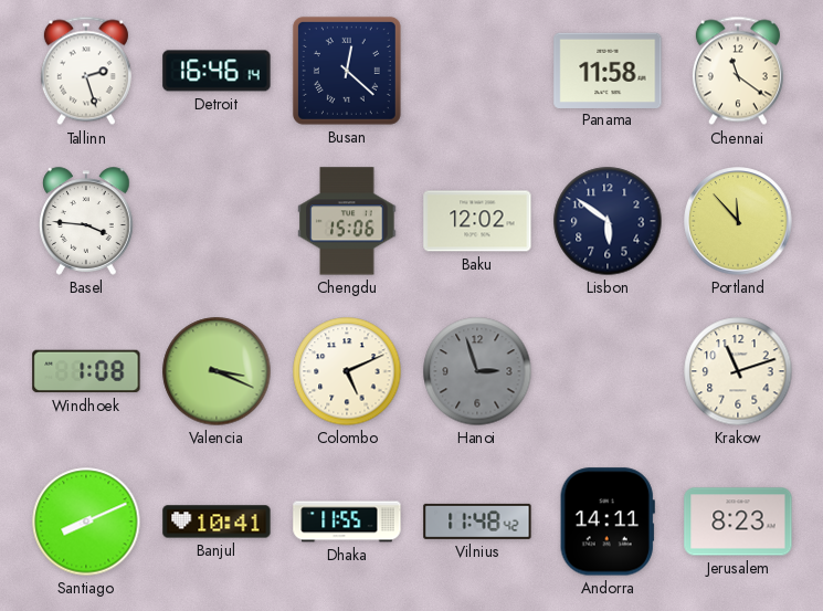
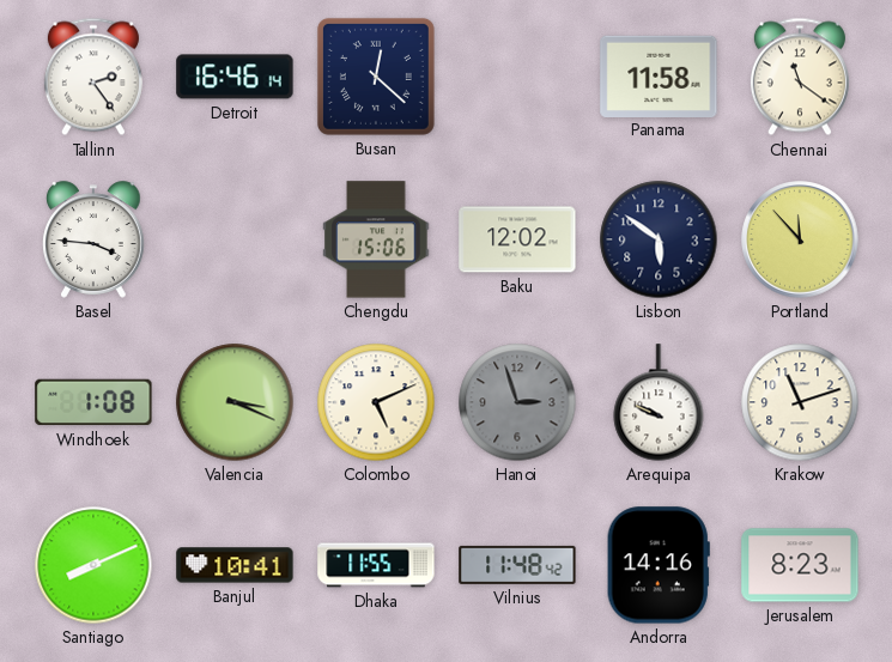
Tallinn: 2:27 -> 2:24
Arequipa: none -> 9:49
Andorra: 14:11 -> 14:16
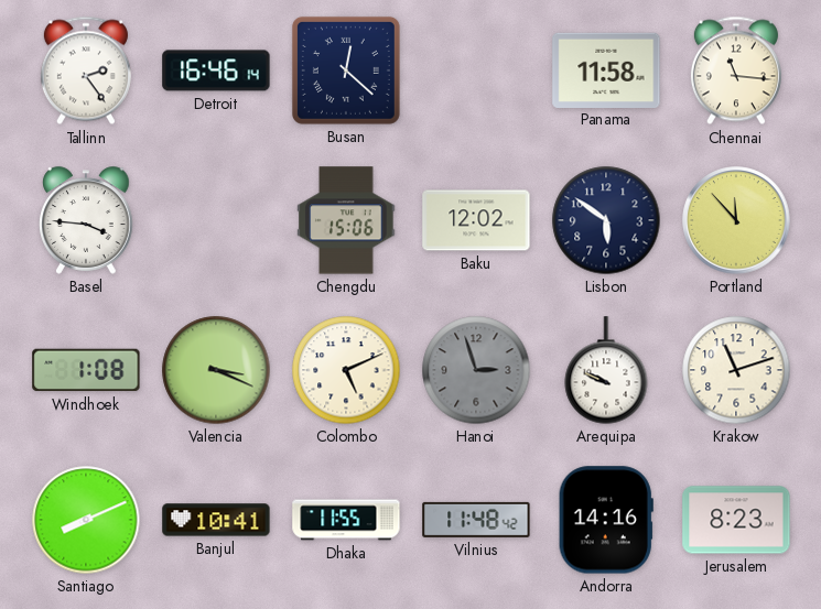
Chennai: 11:21 -> 11:16
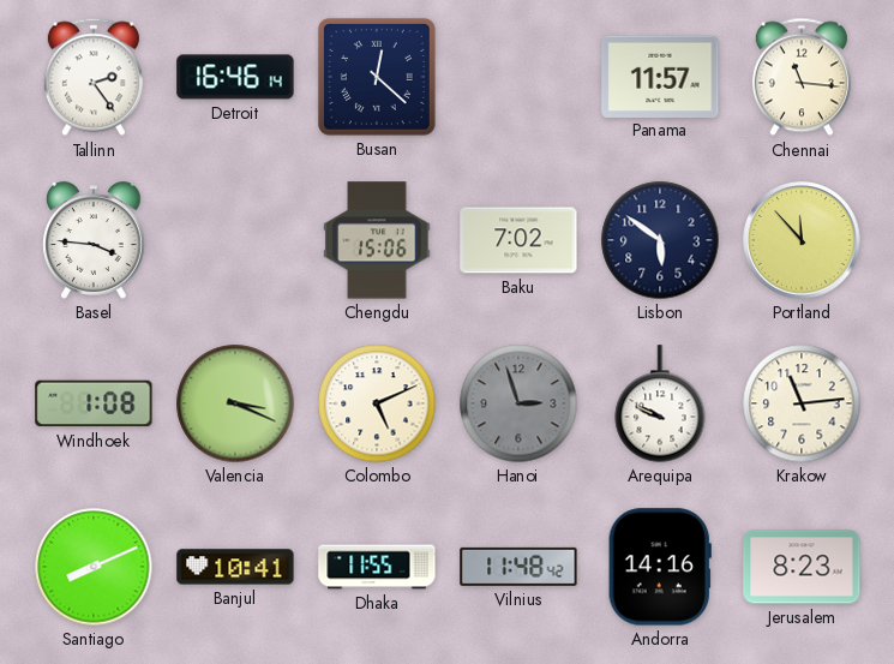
Panama: 11:58 -> 11:57
Baku: 12:02 -> 7:02
Krakow: 11:12 -> 11:14
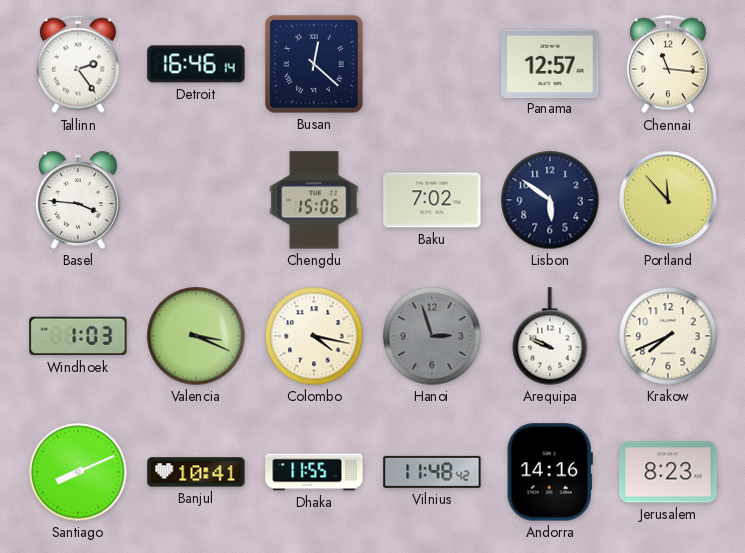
Panama: 11:57 -> 12:57
Windhoek: 1:08 -> 1:03
Colombo: 5:11 -> 4:17
Krakow: 11:14 -> 7:41
